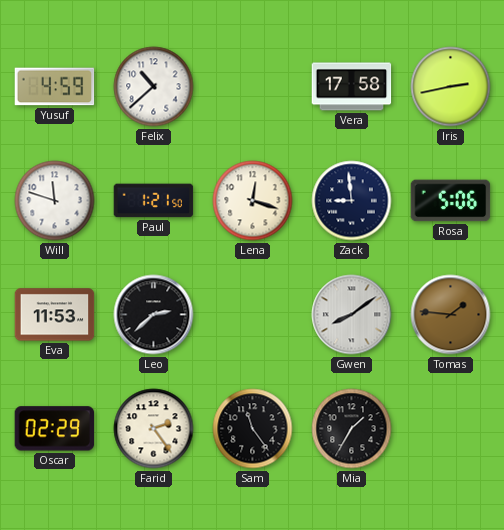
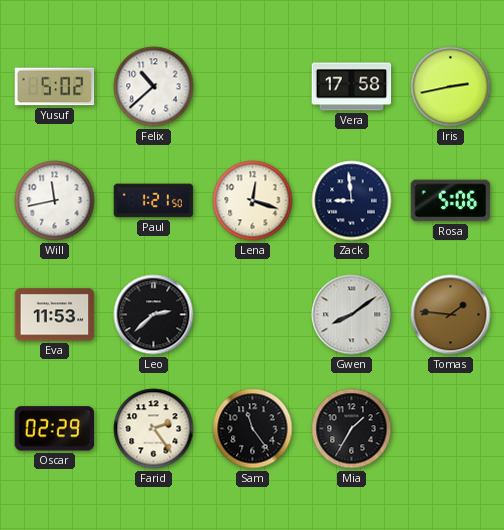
Yusuf: 4:59 -> 5:02
Will: 11:48 -> 11:43
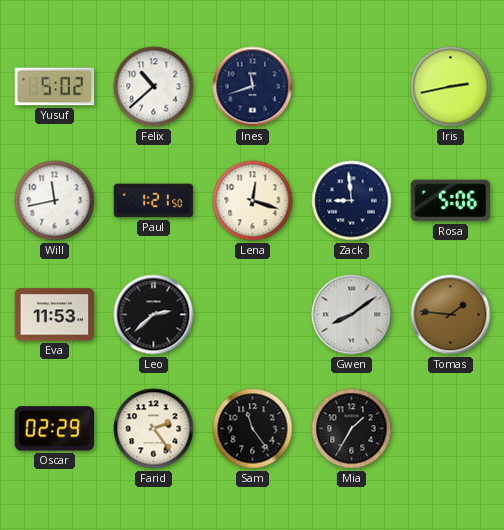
Ines: none -> 11:42
Vera: 17:58 -> none
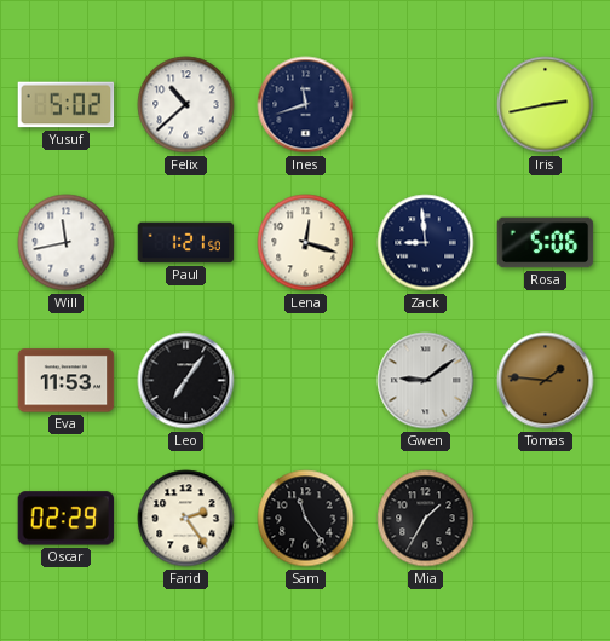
Leo: 2:38 -> 7:06
Gwen: 8:09 -> 9:09
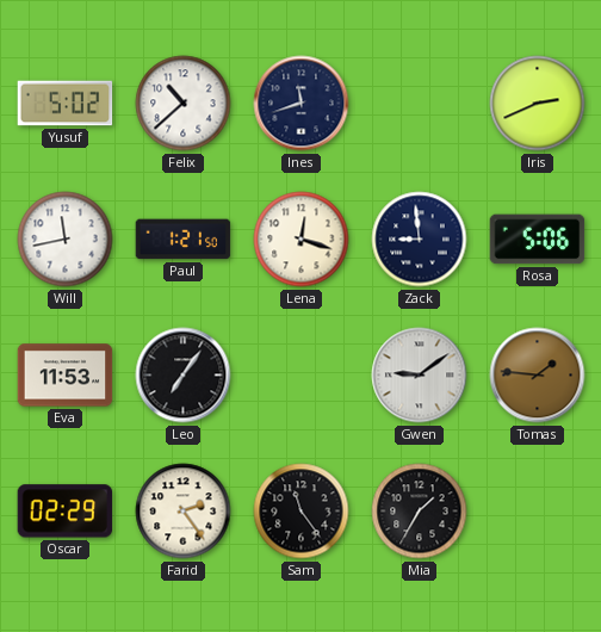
Iris: 2:43 -> 2:41
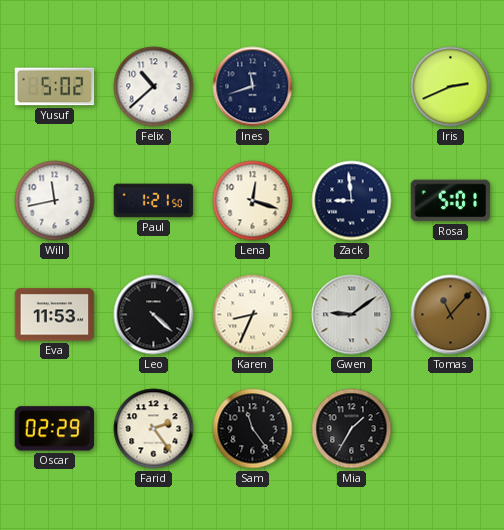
Rosa: 5:06 -> 5:01
Leo: 7:06 -> 4:22
Karen: none -> 8:34
Tomas: 1:46 -> 11:07
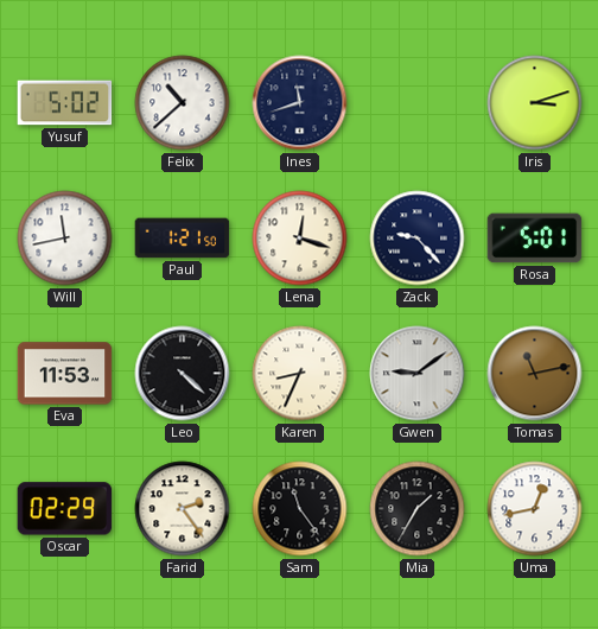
Iris: 2:41 -> 3:12
Zack: 8:59 -> 9:23
Tomas: 11:07 -> 11:13
Uma: none -> 12:43
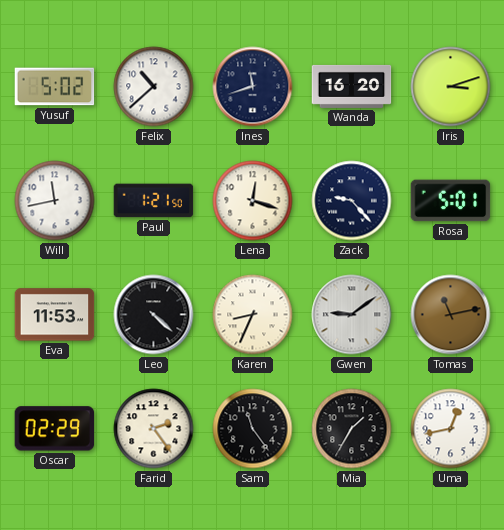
Wanda: none -> 16:20
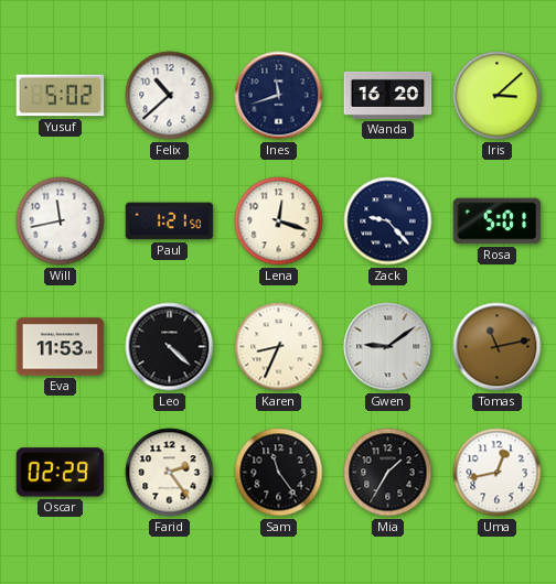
Iris: 3:12 -> 3:08
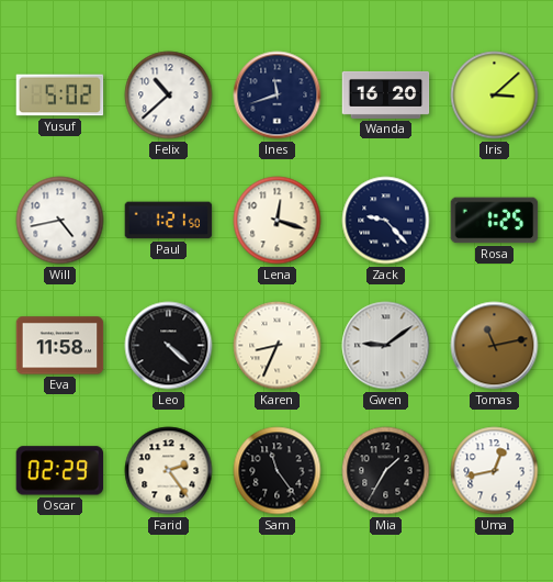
Will: 11:43 -> 4:43
Rosa: 5:01 -> 1:25
Eva: 11:53 -> 11:58
